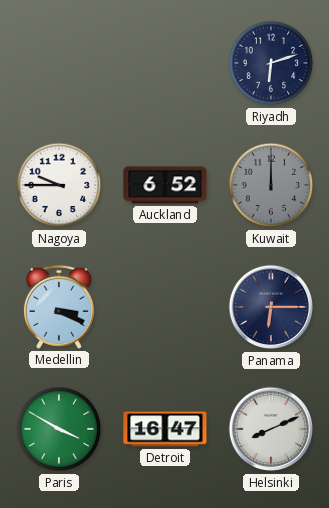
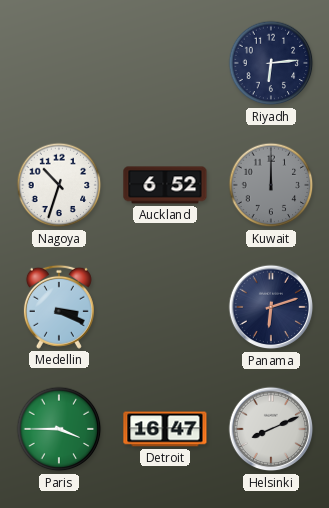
Riyadh: 6:12 -> 6:14
Nagoya: 9:45 -> 10:33
Panama: 6:15 -> 6:12
Paris: 3:50 -> 3:45
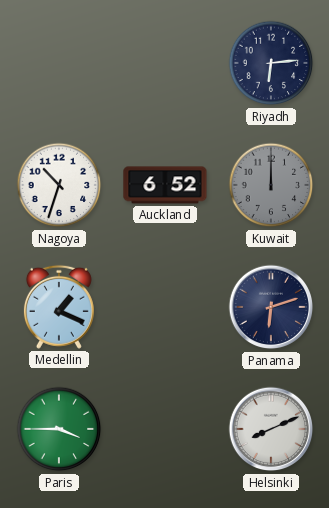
Medellin: 3:19 -> 1:19
Detroit: 16:47 -> none
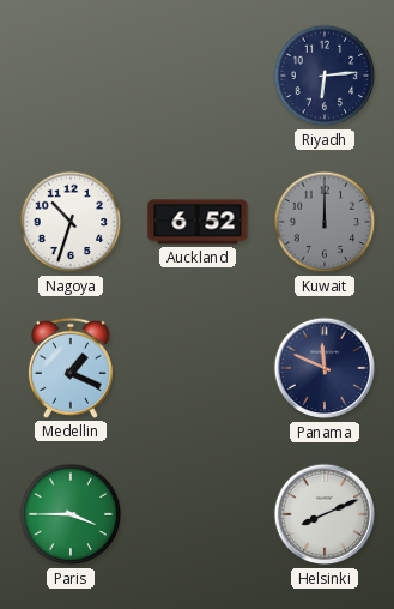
Panama: 6:12 -> 11:49
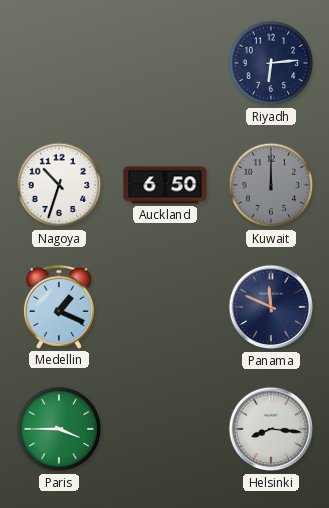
Auckland: 6:52 -> 6:50
Helsinki: 8:11 -> 8:16
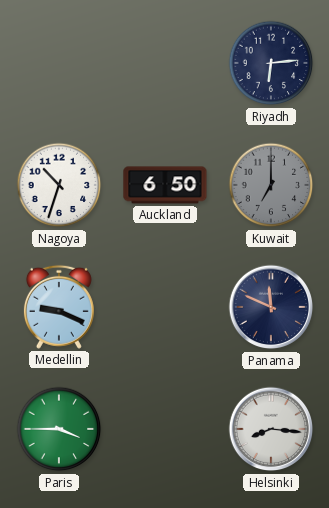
Kuwait: 12:00 -> 7:00
Medellin: 1:19 -> 9:19
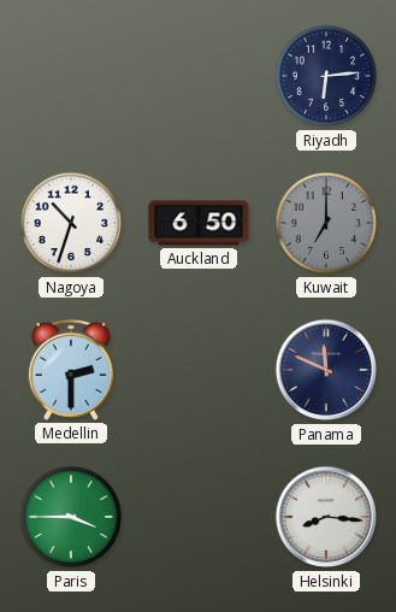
Medellin: 9:19 -> 2:30
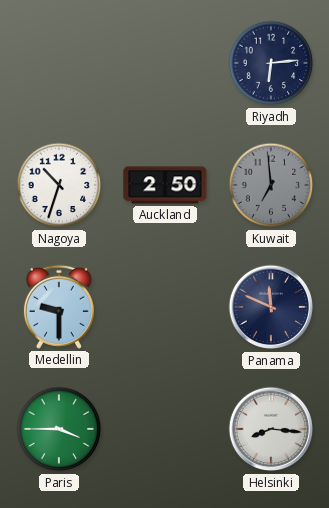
Auckland: 6:50 -> 2:50
Kuwait: 7:00 -> 6:59
Medellin: 2:30 -> 9:30
